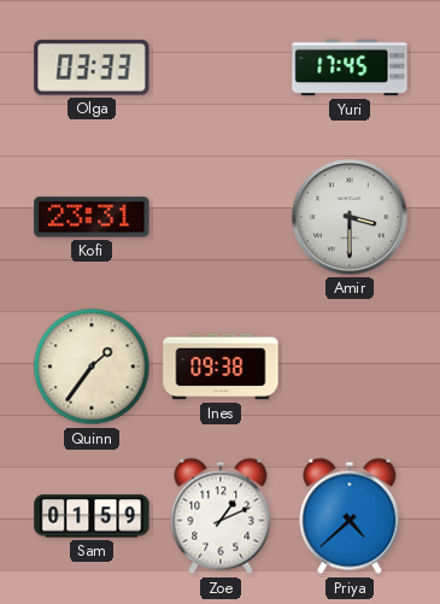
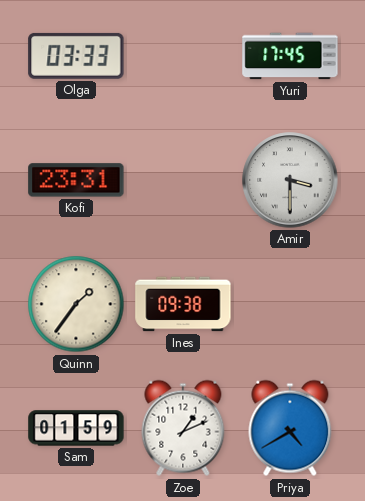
Priya: 4:38 -> 4:40
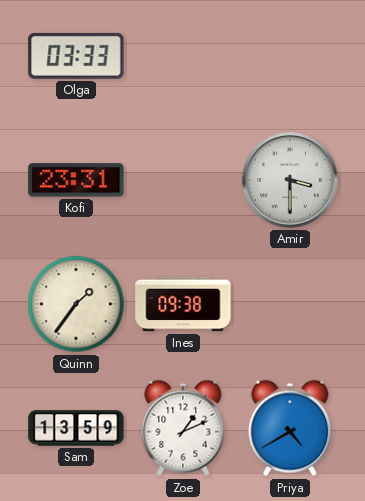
Yuri: 17:45 -> none
Sam: 01:59 -> 13:59
